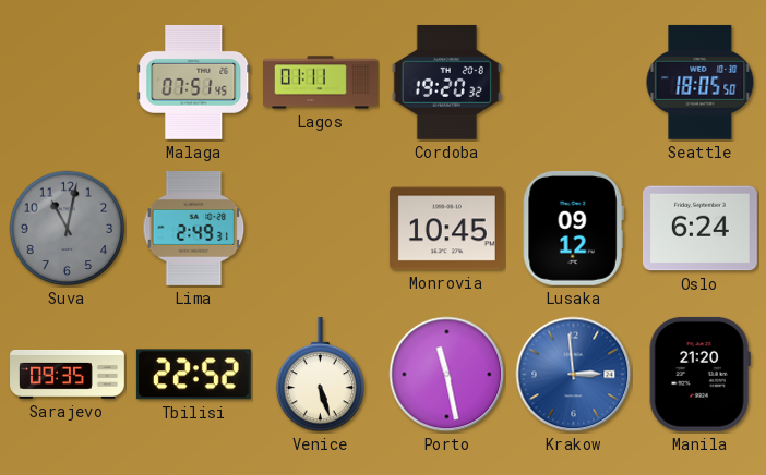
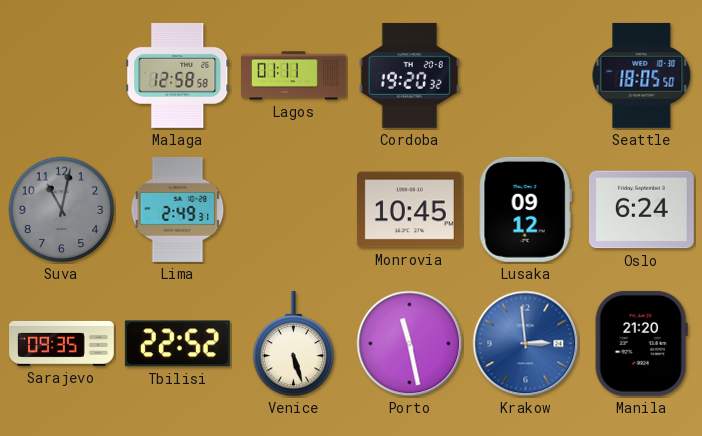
Malaga: 07:51 -> 12:58
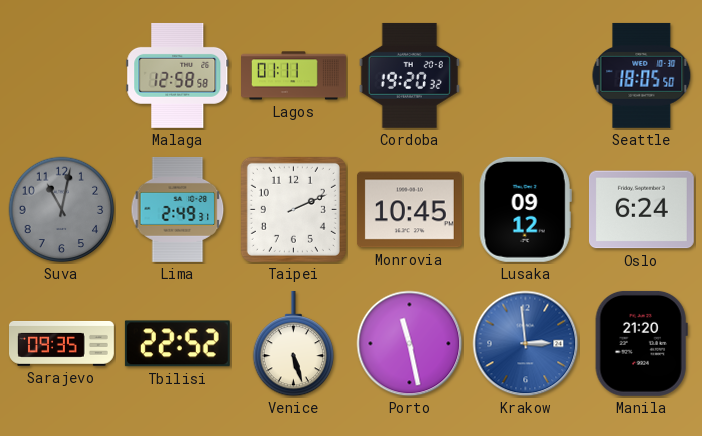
Taipei: none -> 2:11
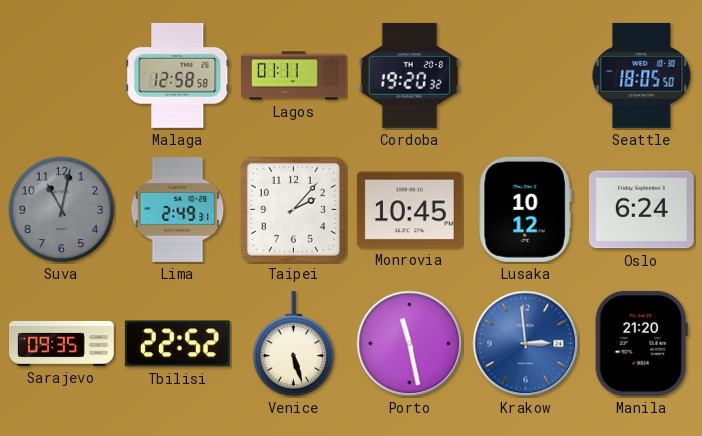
Taipei: 2:11 -> 2:07
Lusaka: 09:12 -> 10:12
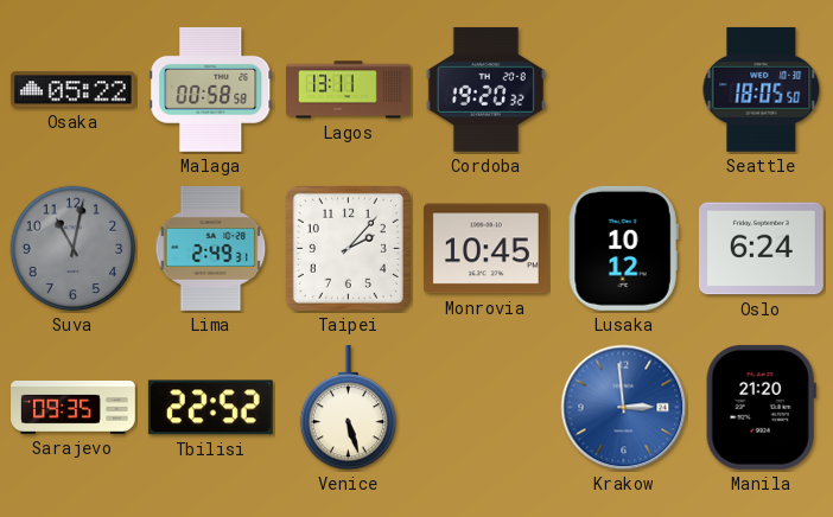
Osaka: none -> 05:22
Malaga: 12:58 -> 00:58
Lagos: 01:11 -> 13:11
Porto: 11:28 -> none
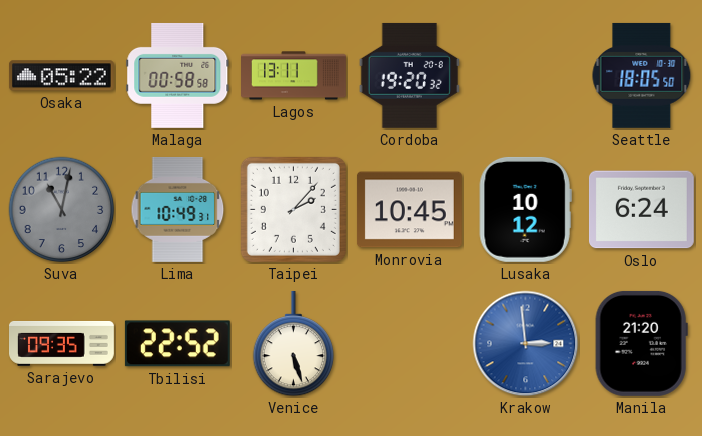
Lima: 2:49 -> 10:49
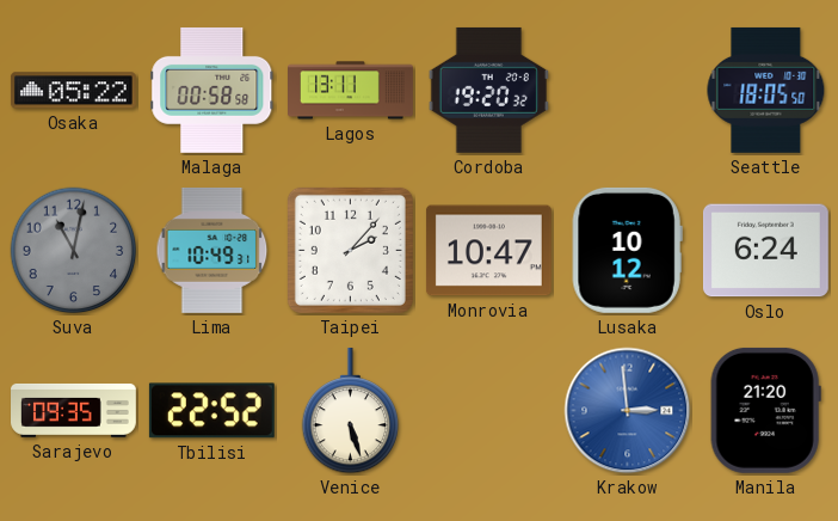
Monrovia: 10:45 -> 10:47
